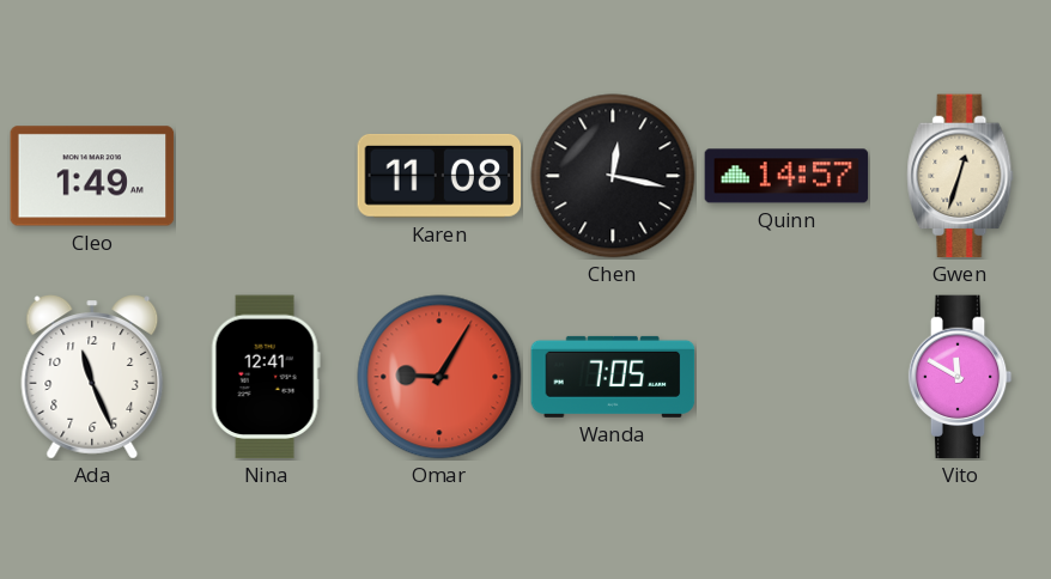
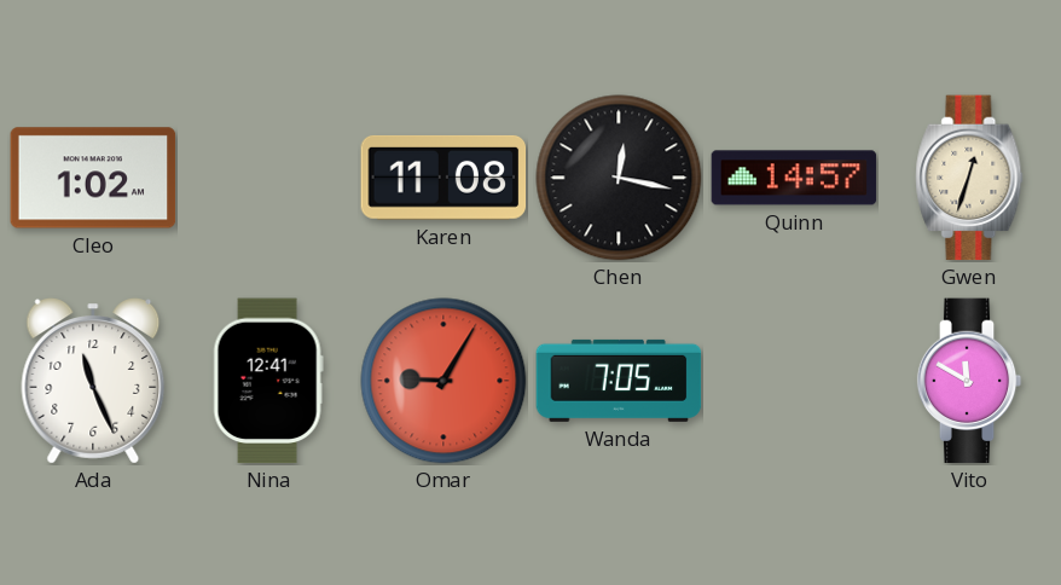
Cleo: 1:49 -> 1:02
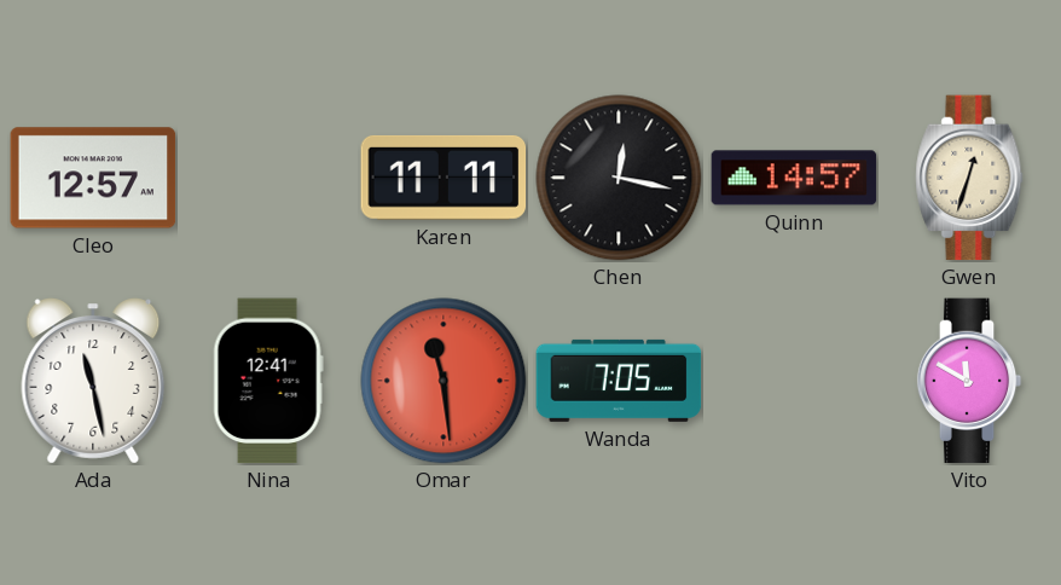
Cleo: 1:02 -> 12:57
Karen: 11:08 -> 11:11
Ada: 11:26 -> 11:28
Omar: 9:05 -> 11:29
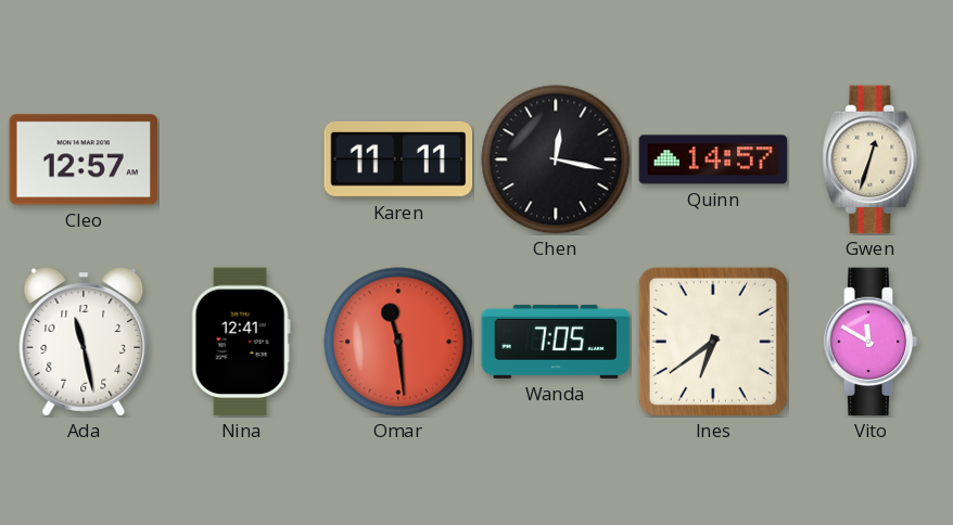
Ines: none -> 6:39
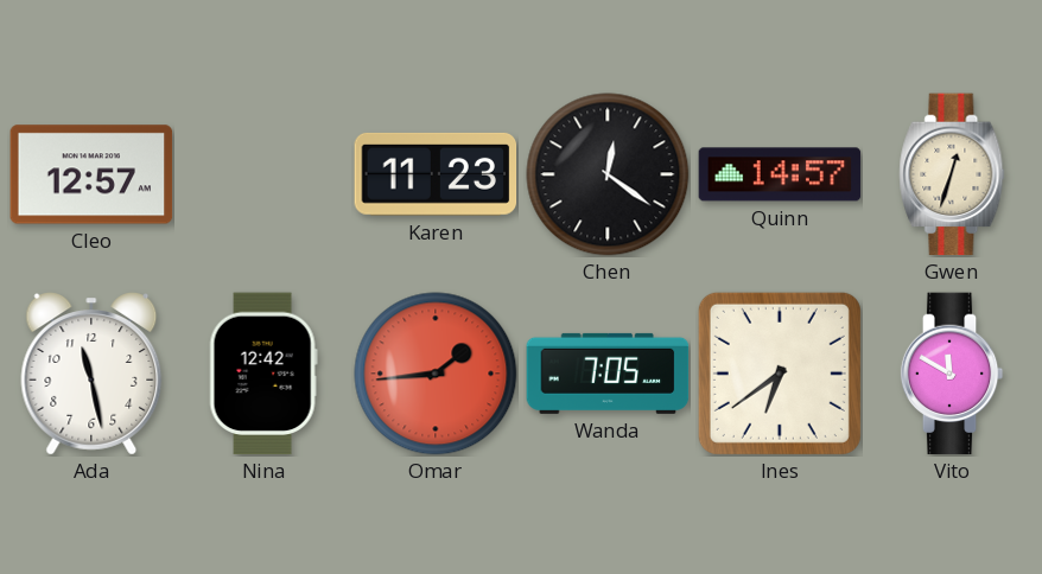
Karen: 11:11 -> 11:23
Chen: 12:17 -> 12:21
Nina: 12:41 -> 12:42
Omar: 11:29 -> 1:44
